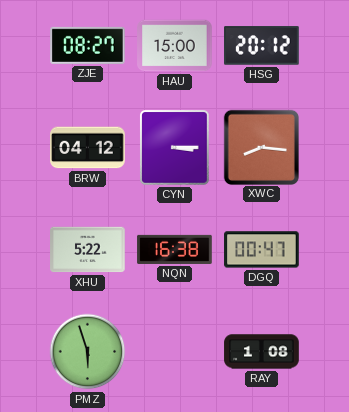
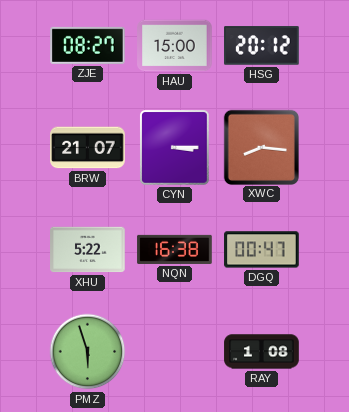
BRW: 04:12 -> 21:07
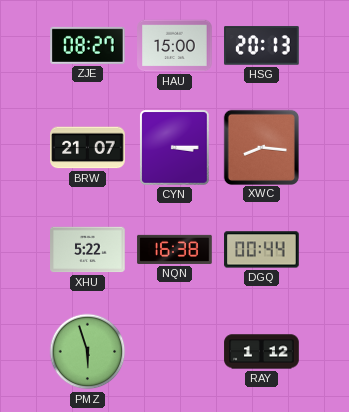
HSG: 20:12 -> 20:13
DGQ: 00:47 -> 00:44
RAY: 1:08 -> 1:12
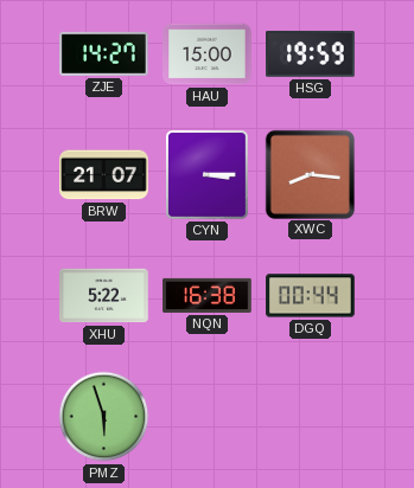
ZJE: 08:27 -> 14:27
HSG: 20:13 -> 19:59
RAY: 1:12 -> none
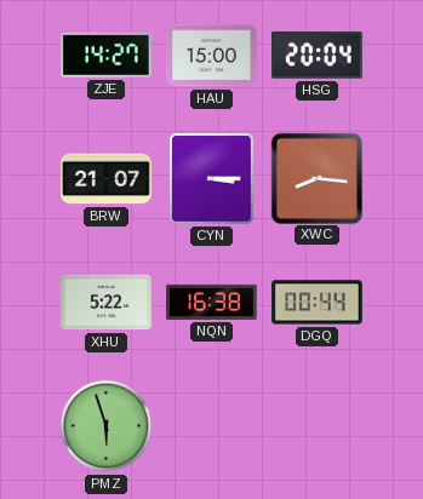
HSG: 19:59 -> 20:04
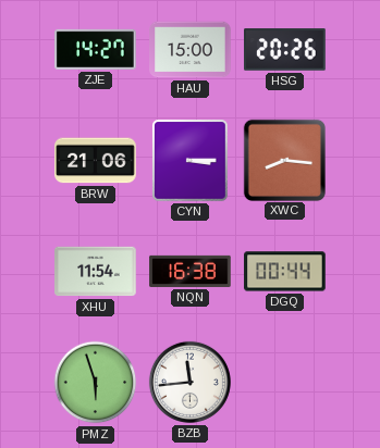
HSG: 20:04 -> 20:26
BRW: 21:07 -> 21:06
XHU: 5:22 -> 11:54
BZB: none -> 11:44
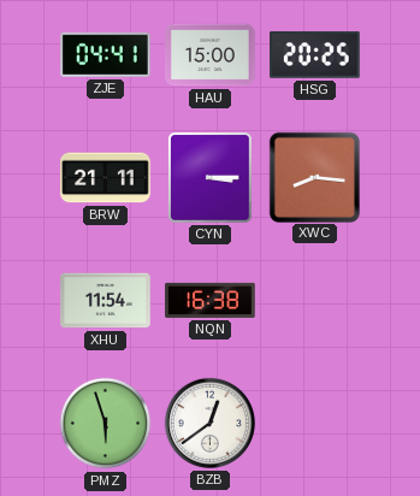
ZJE: 14:27 -> 04:41
HSG: 20:26 -> 20:25
BRW: 21:06 -> 21:11
DGQ: 00:44 -> none
BZB: 11:44 -> 12:39
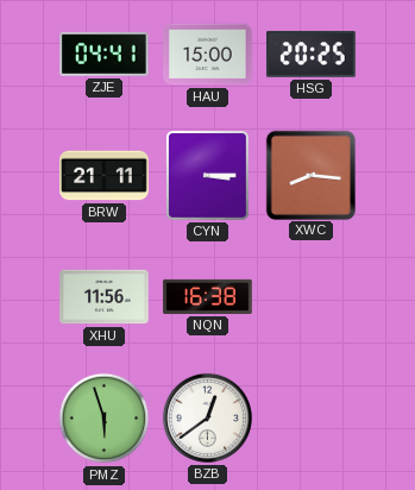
XHU: 11:54 -> 11:56
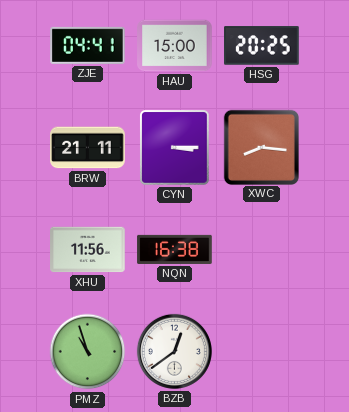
PMZ: 5:57 -> 10:57
